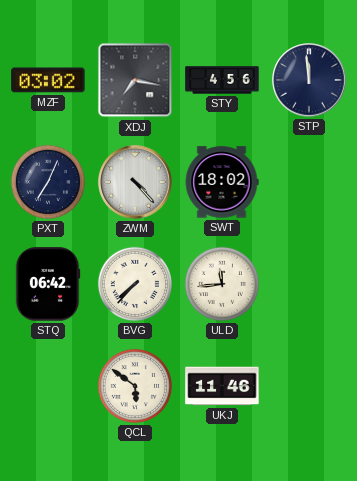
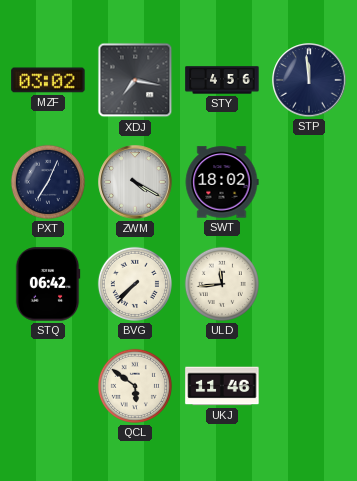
ZWM: 4:23 -> 4:20
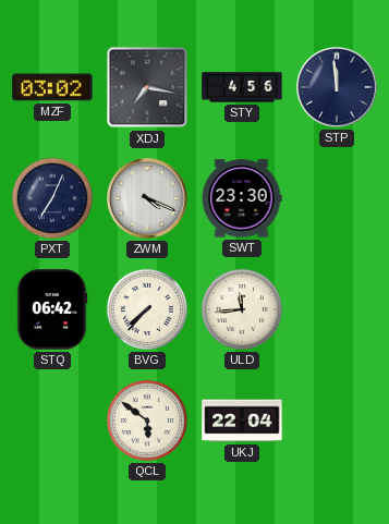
ZWM: 4:20 -> 4:19
SWT: 18:02 -> 23:30
UKJ: 11:46 -> 22:04
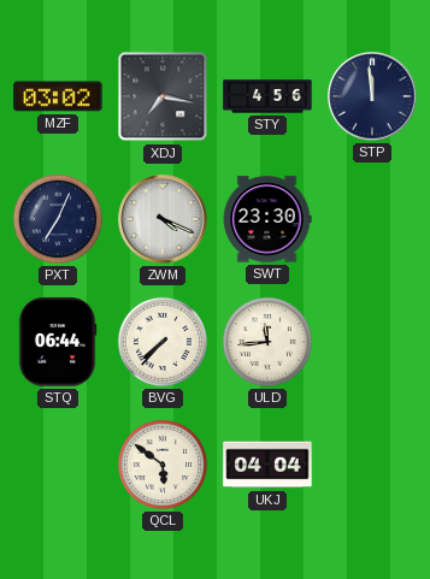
STQ: 06:42 -> 06:44
UKJ: 22:04 -> 04:04
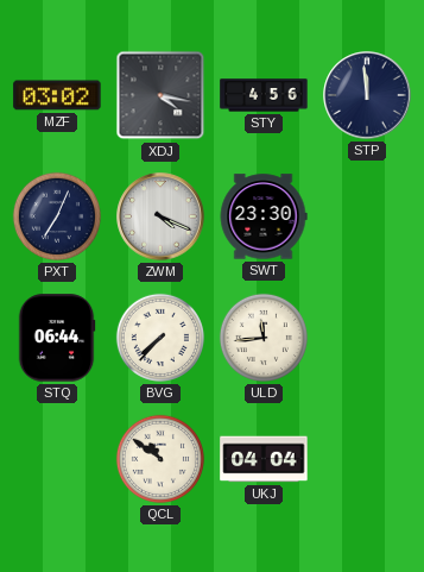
XDJ: 7:17 -> 4:17
QCL: 5:51 -> 10:51
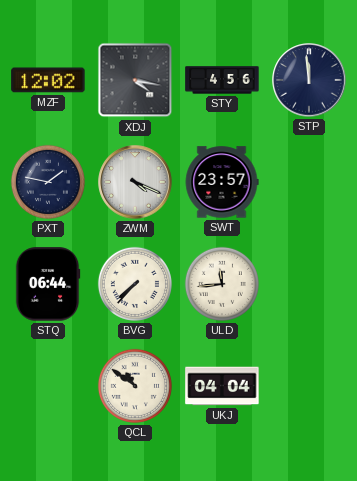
MZF: 03:02 -> 12:02
PXT: 7:04 -> 1:47
SWT: 23:30 -> 23:57
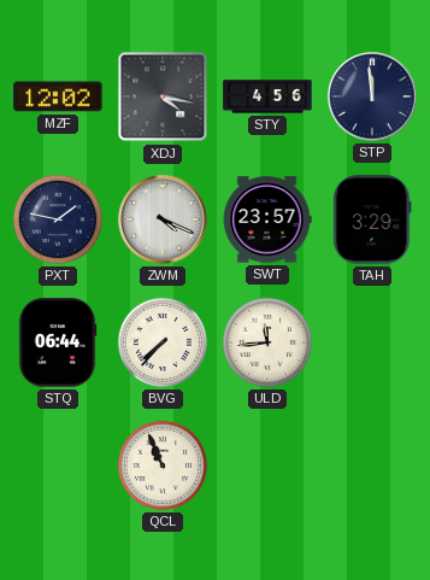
TAH: none -> 3:29
QCL: 10:51 -> 10:56
UKJ: 04:04 -> none
